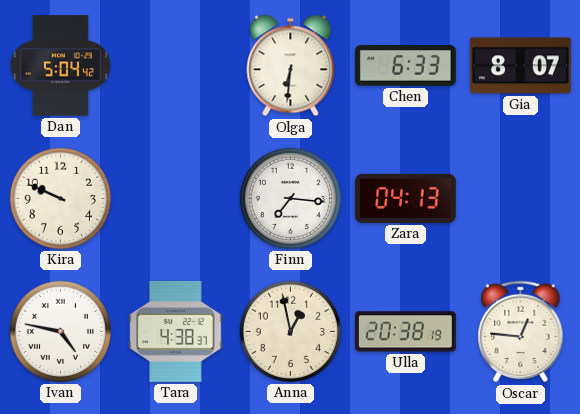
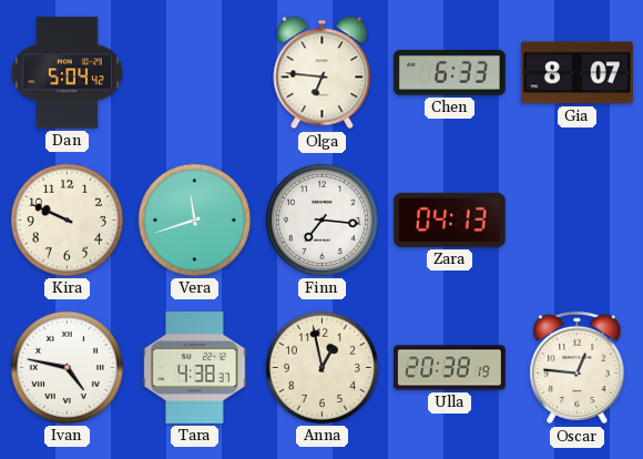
Olga: 6:31 -> 6:46
Vera: none -> 11:42
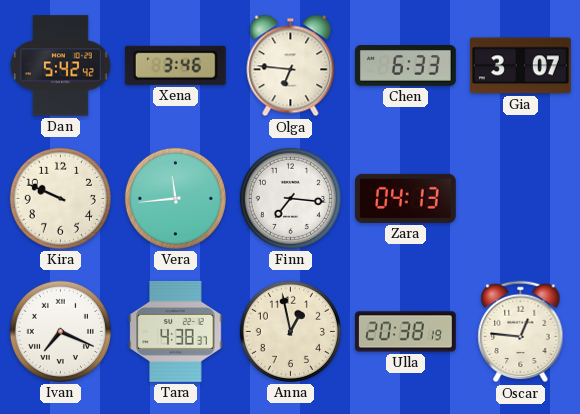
Dan: 5:04 -> 5:42
Xena: none -> 3:46
Gia: 8:07 -> 3:07
Vera: 11:42 -> 11:44
Ivan: 4:47 -> 7:19
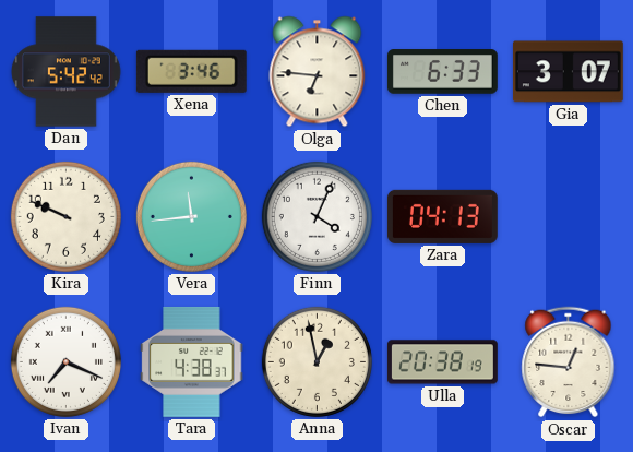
Finn: 7:16 -> 4:04
